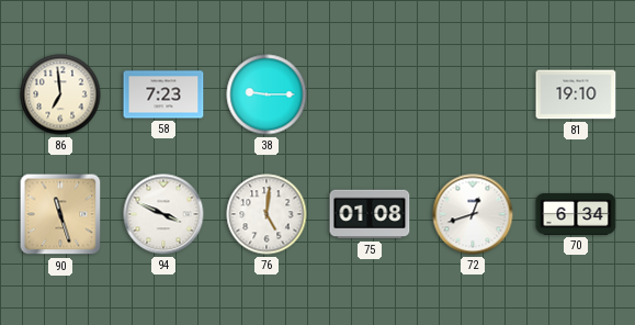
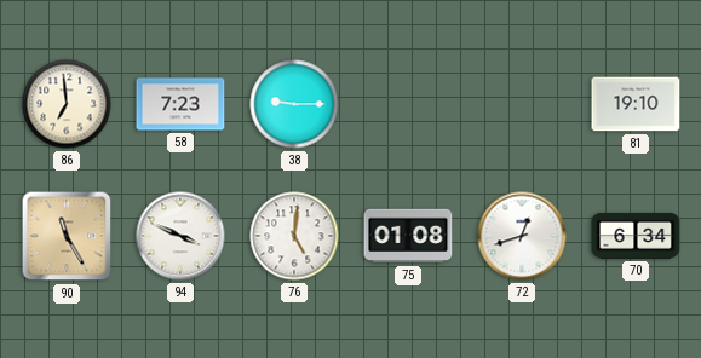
90: 11:27 -> 11:25
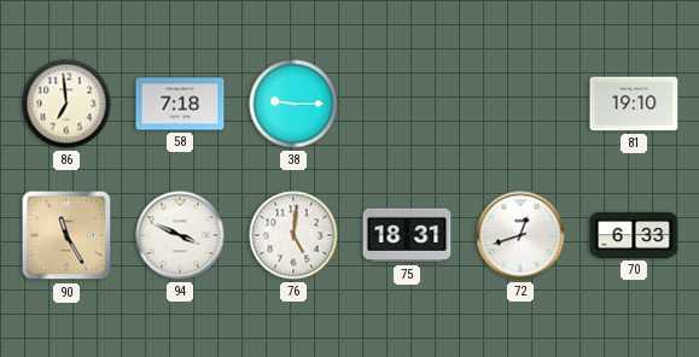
58: 7:23 -> 7:18
75: 01:08 -> 18:31
70: 6:34 -> 6:33
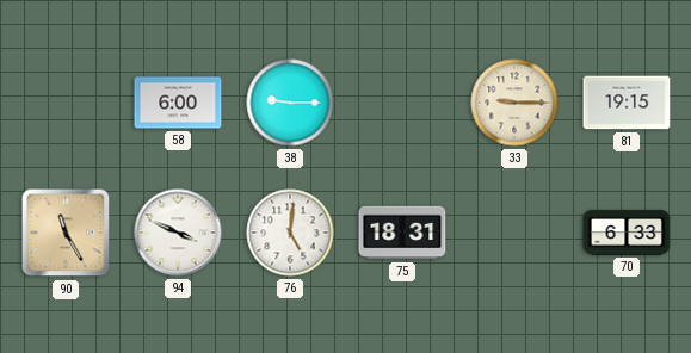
86: 6:59 -> none
58: 7:18 -> 6:00
33: none -> 9:15
81: 19:10 -> 19:15
72: 12:42 -> none
